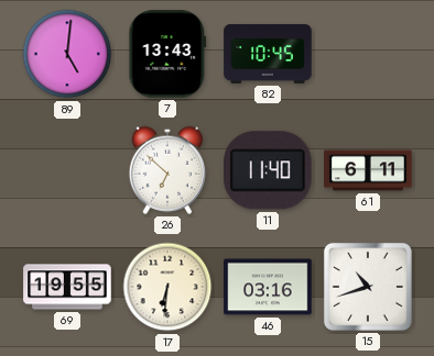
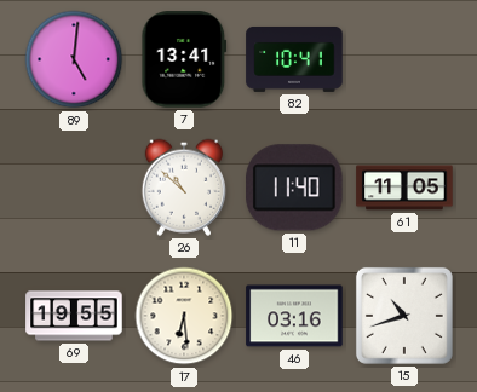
7: 13:43 -> 13:41
82: 10:45 -> 10:41
26: 6:52 -> 10:52
61: 6:11 -> 11:05
17: 6:31 -> 6:29
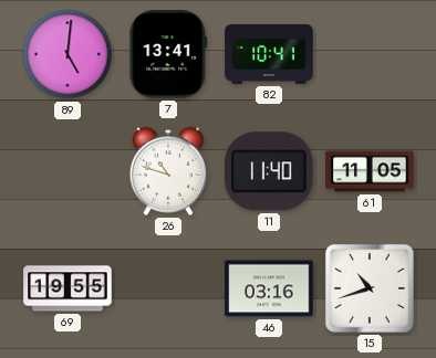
26: 10:52 -> 10:48
17: 6:29 -> none
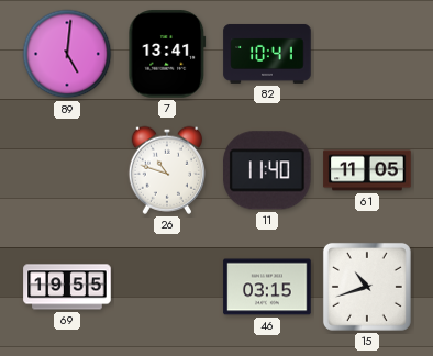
46: 03:16 -> 03:15
